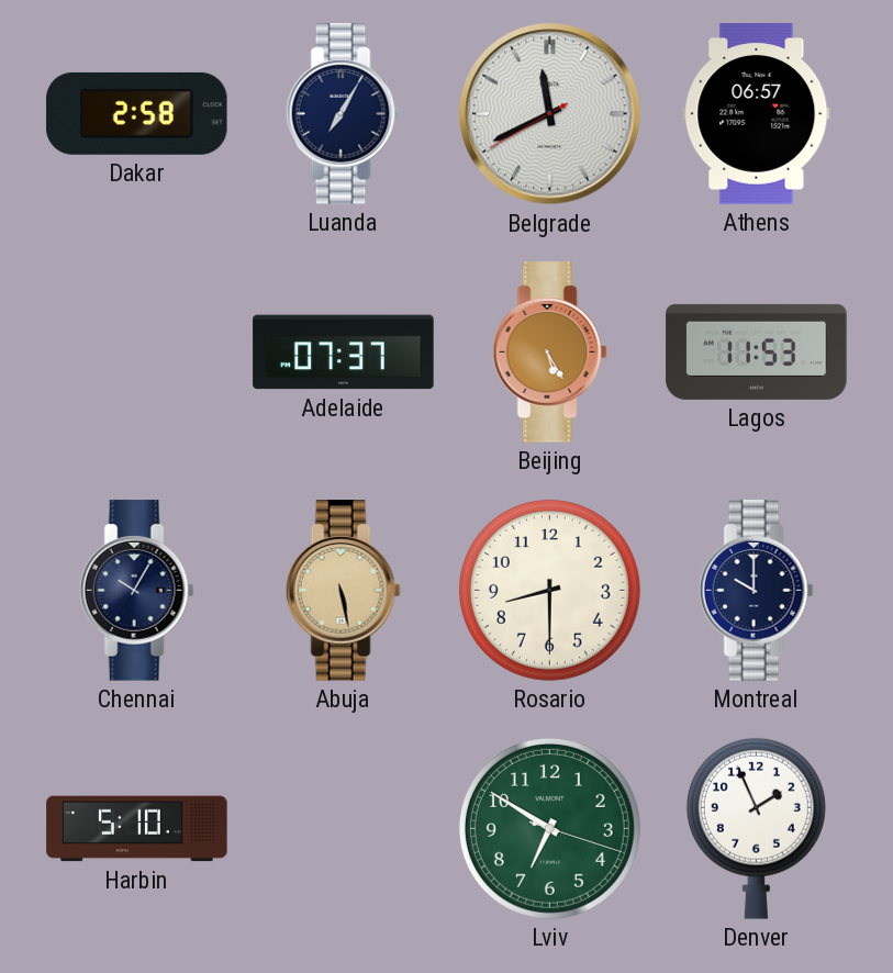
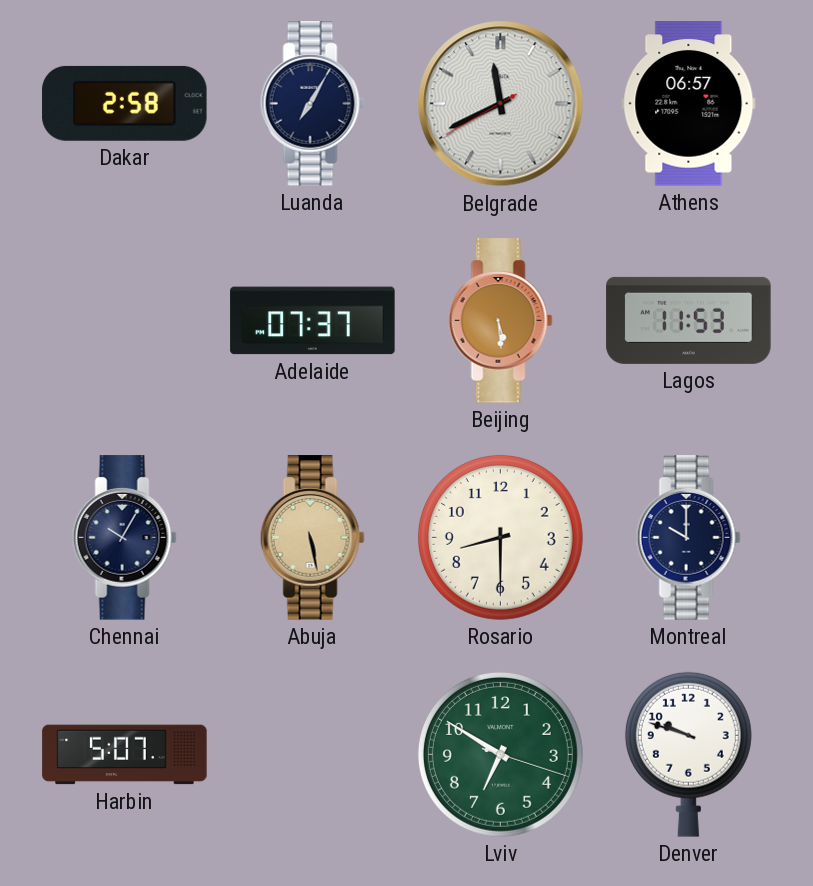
Beijing: 5:25 -> 5:29
Harbin: 5:10 -> 5:07
Denver: 1:56 -> 9:48
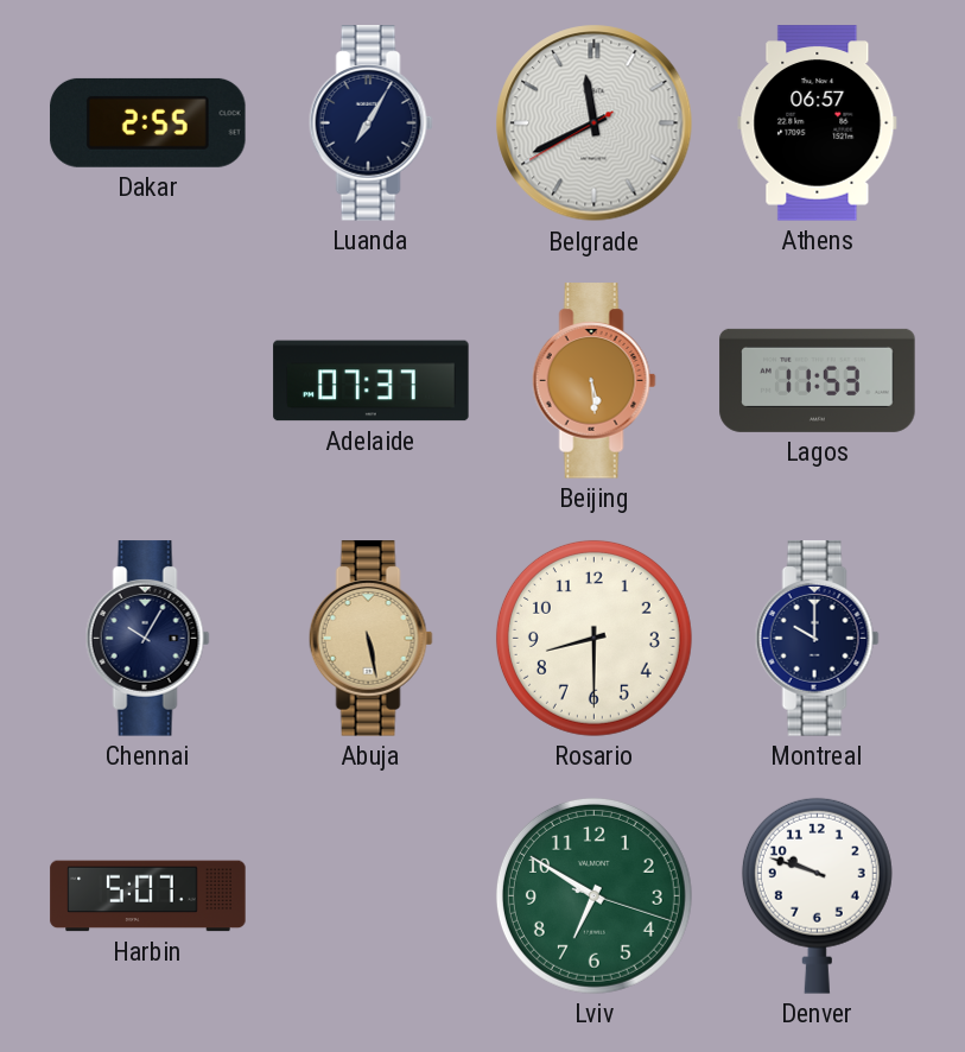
Dakar: 2:58 -> 2:55
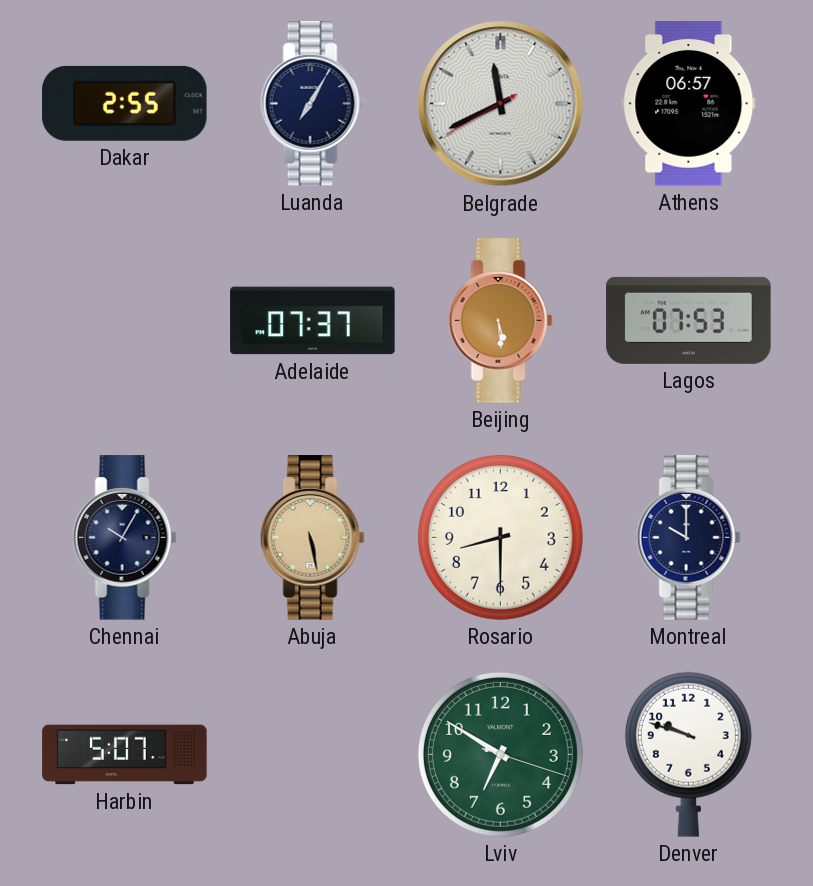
Lagos: 11:53 -> 07:53
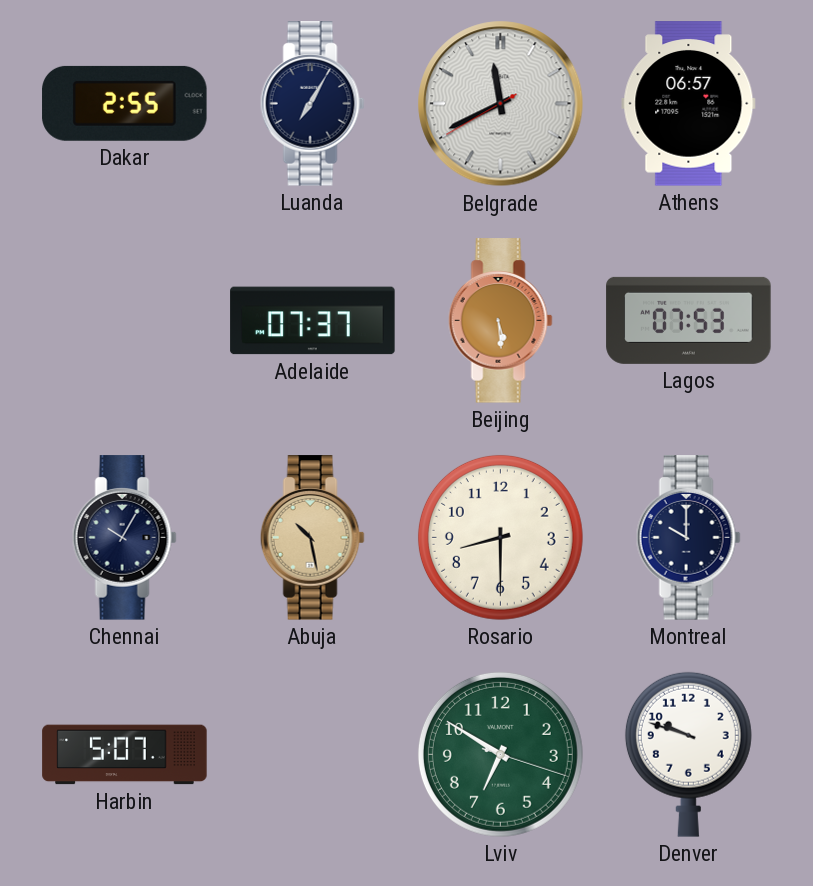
Abuja: 5:28 -> 10:28
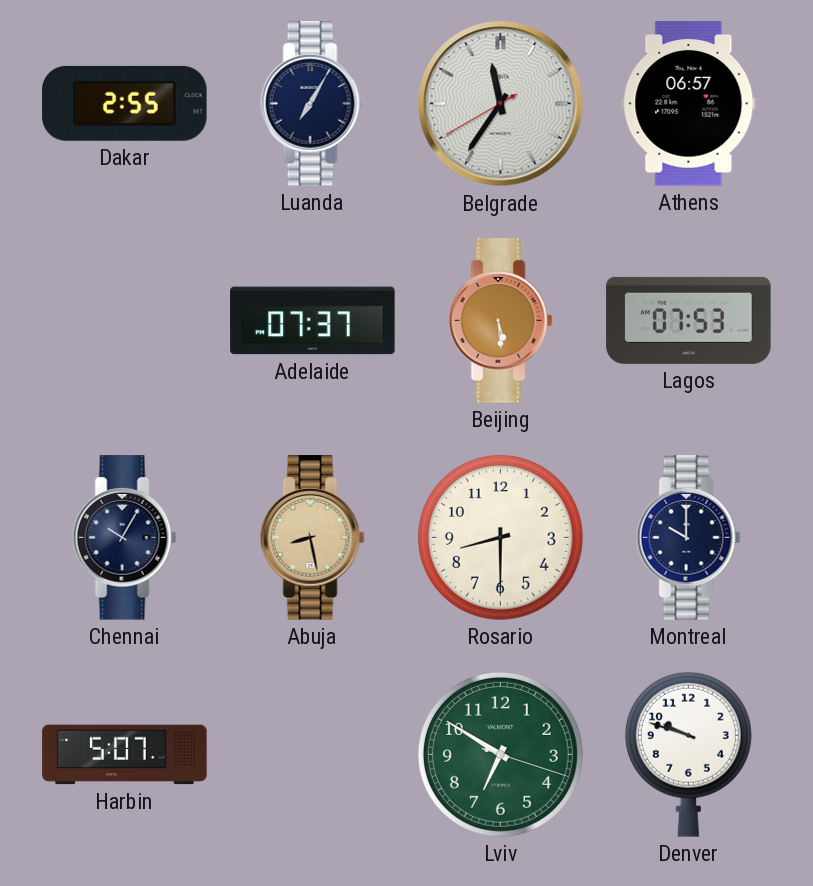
Belgrade: 11:40 -> 11:35
Abuja: 10:28 -> 8:28
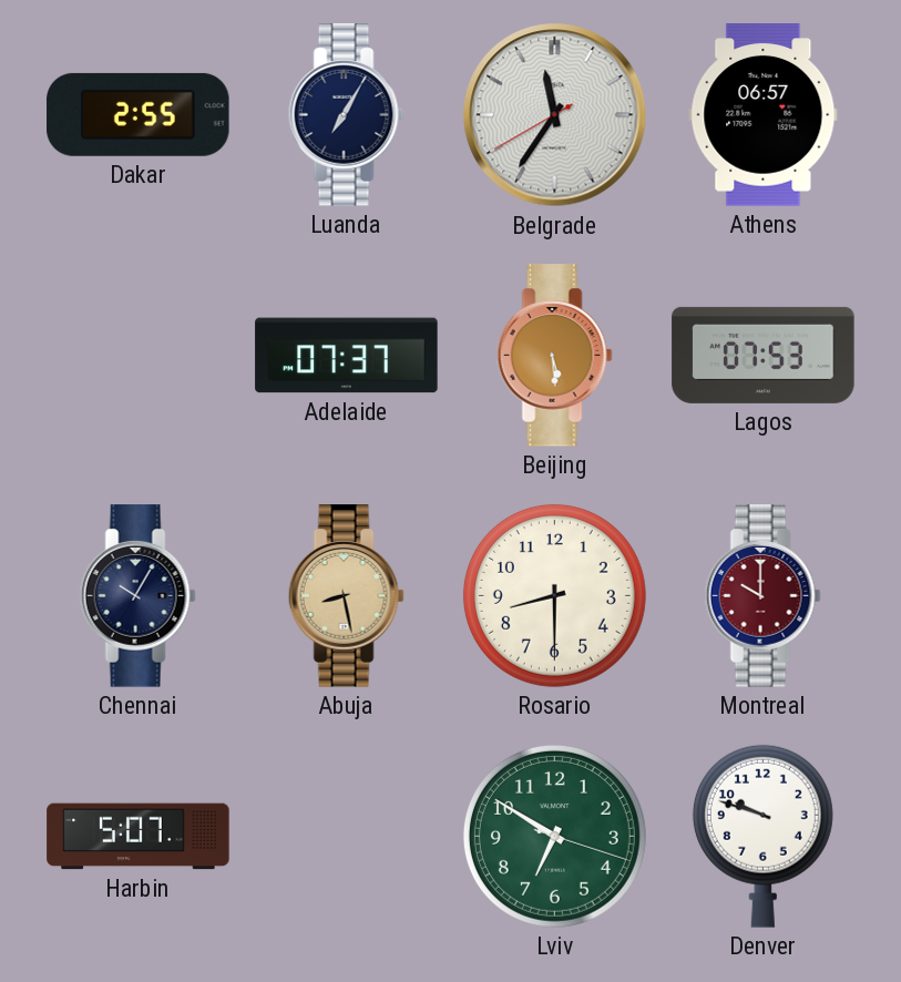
Montreal dial: navy -> burgundy
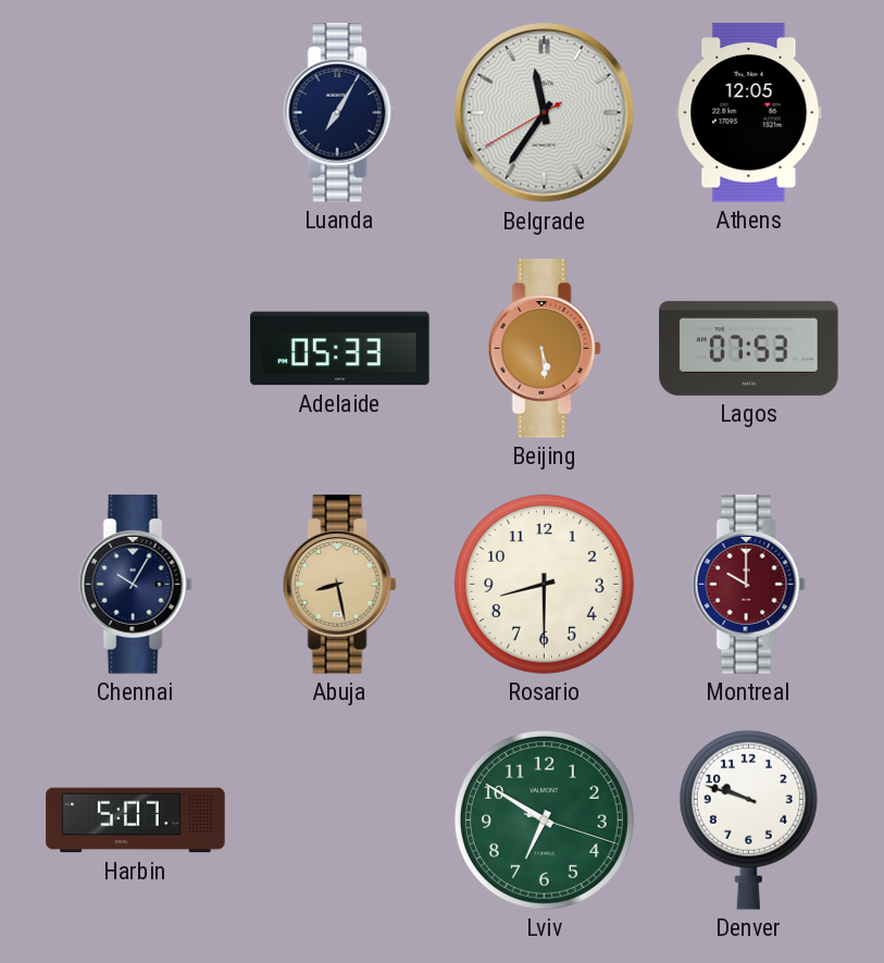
Dakar: 2:55 -> none
Athens: 06:57 -> 12:05
Adelaide: 07:37 -> 05:33
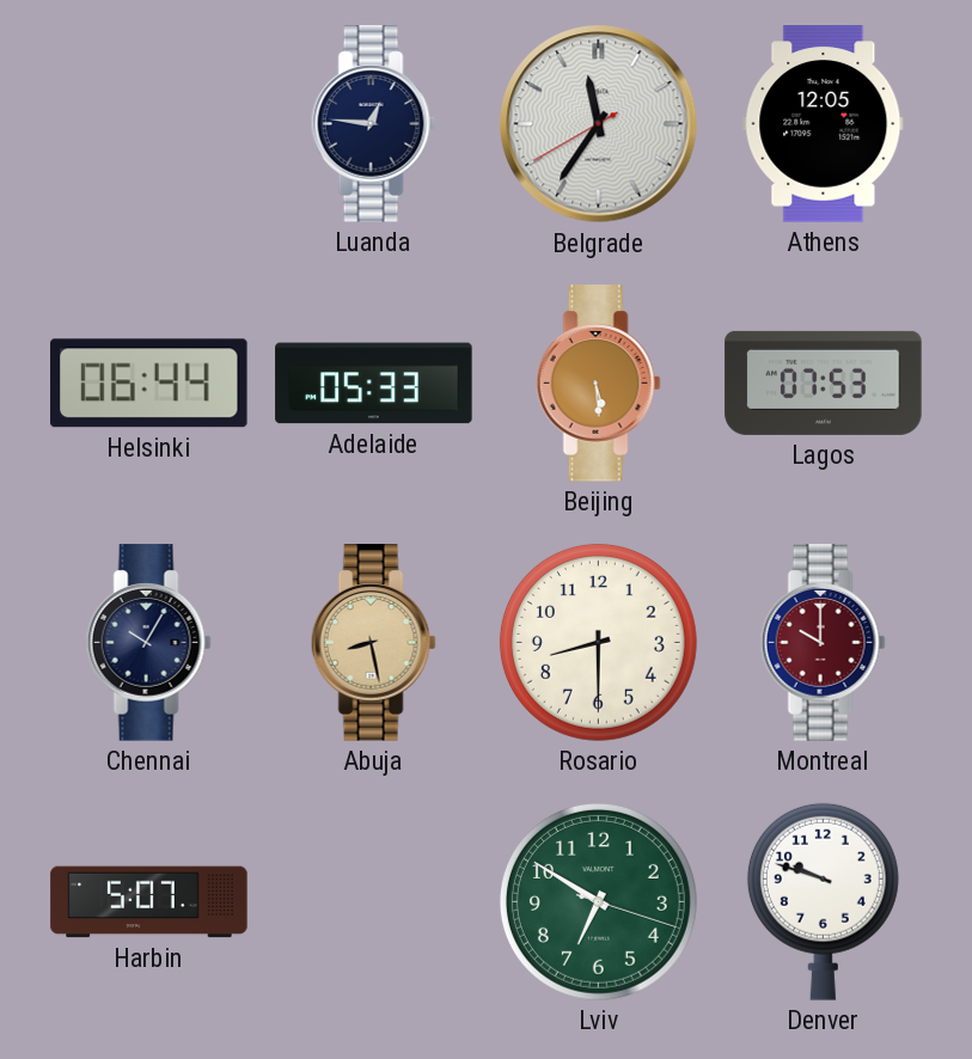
Luanda: 7:05 -> 12:46
Helsinki: none -> 06:44
